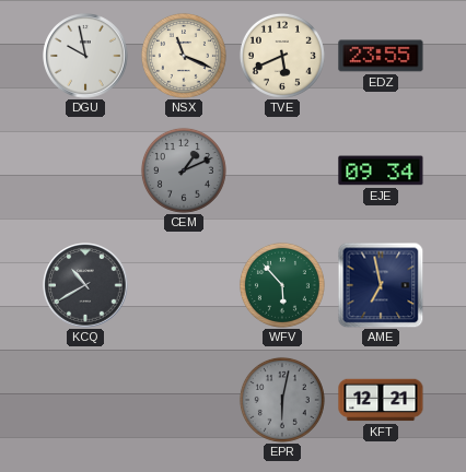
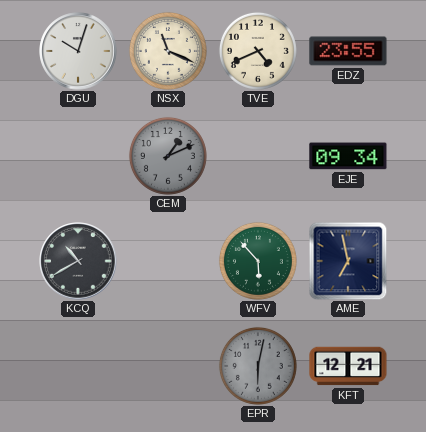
DGU: 9:58 -> 10:03
TVE: 5:41 -> 4:41
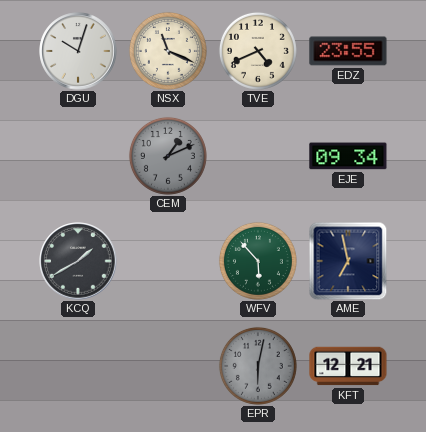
KCQ: 10:40 -> 1:40
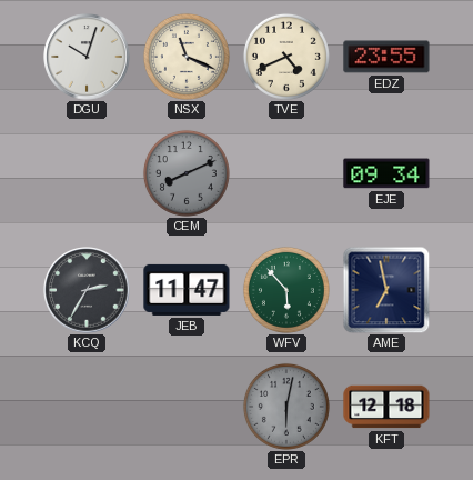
CEM: 1:11 -> 8:11
KCQ: 1:40 -> 2:35
JEB: none -> 11:47
KFT: 12:21 -> 12:18
